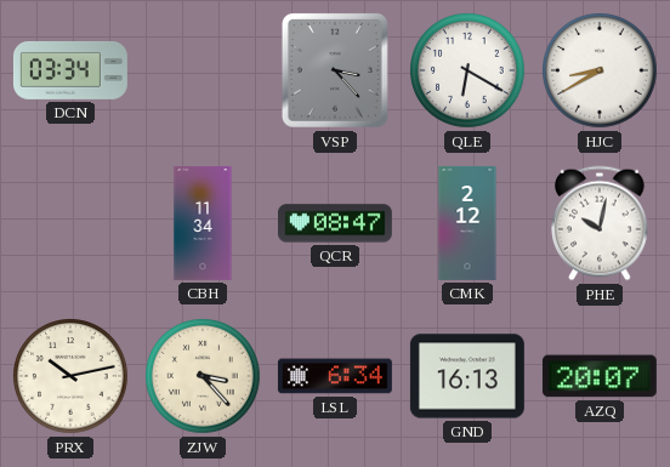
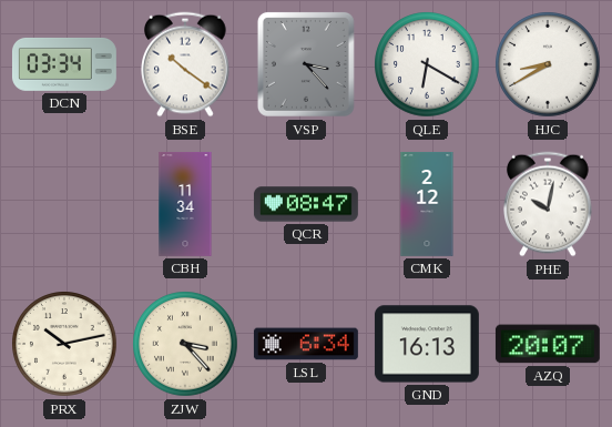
BSE: none -> 10:21
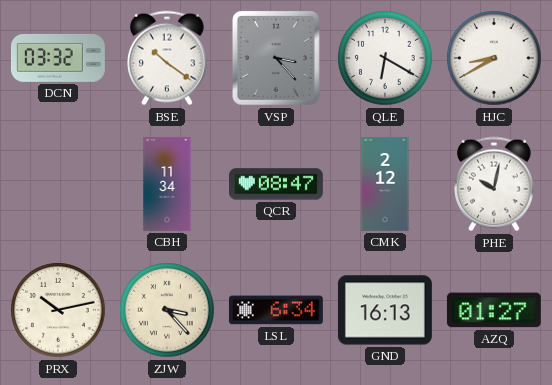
DCN: 03:34 -> 03:32
AZQ: 20:07 -> 01:27
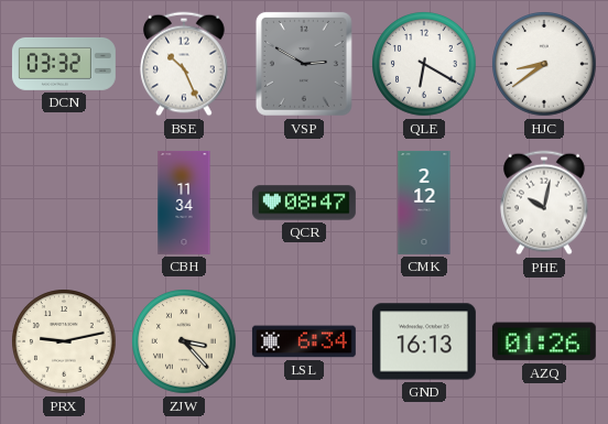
BSE: 10:21 -> 10:26
VSP: 3:23 -> 2:50
HJC: 8:40 -> 8:39
PRX: 10:13 -> 9:13
AZQ: 01:27 -> 01:26
